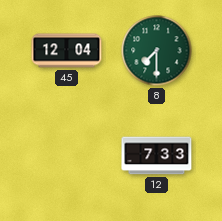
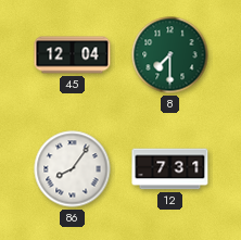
86: none -> 8:06
12: 7:33 -> 7:31
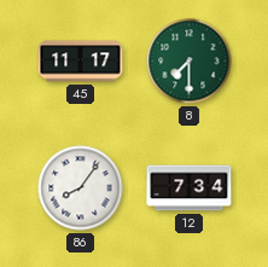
45: 12:04 -> 11:17
12: 7:31 -> 7:34
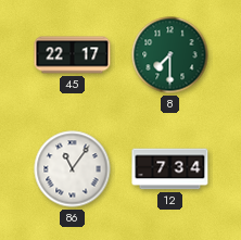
45: 11:17 -> 22:17
86: 8:06 -> 11:06
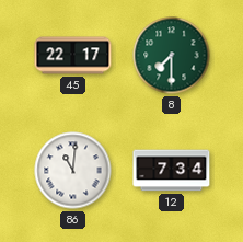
86: 11:06 -> 11:01
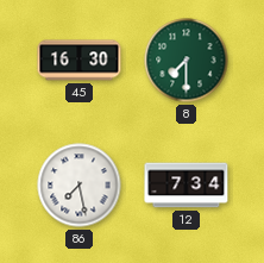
45: 22:17 -> 16:30
86: 11:01 -> 7:28
